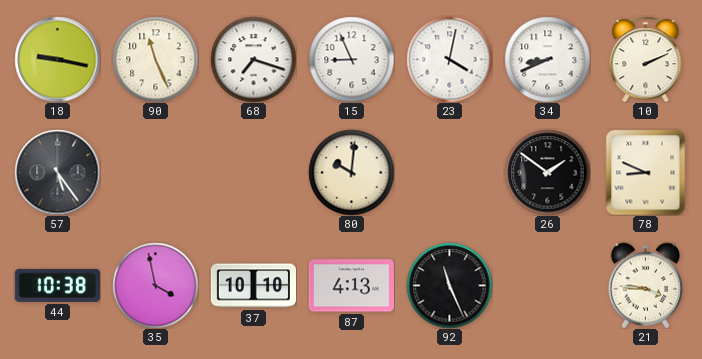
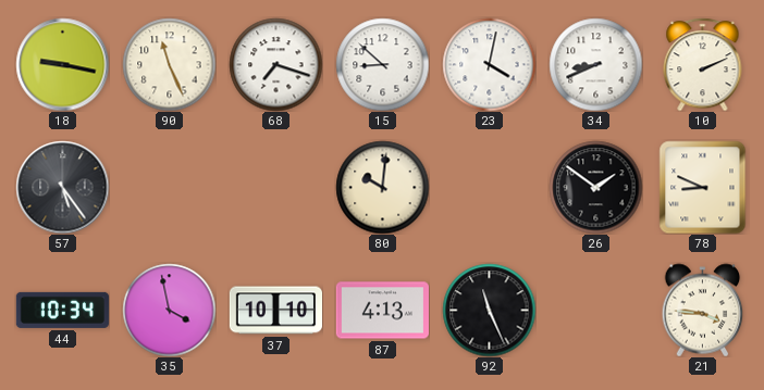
15: 8:56 -> 8:52
44: 10:38 -> 10:34
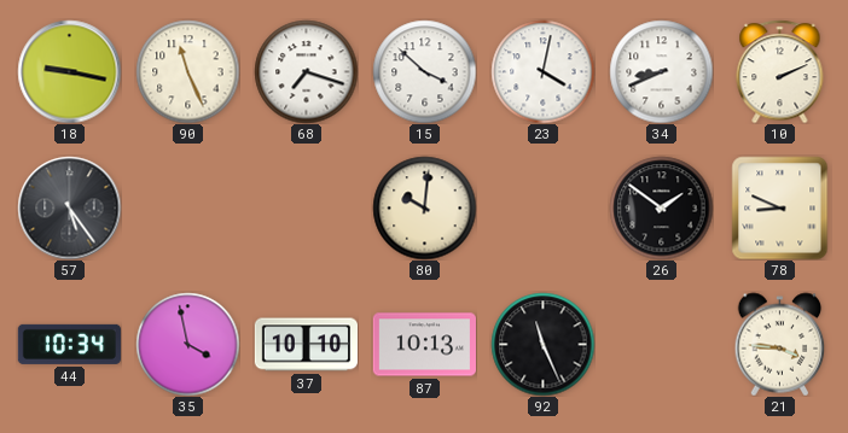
15: 8:52 -> 3:52
87: 4:13 -> 10:13
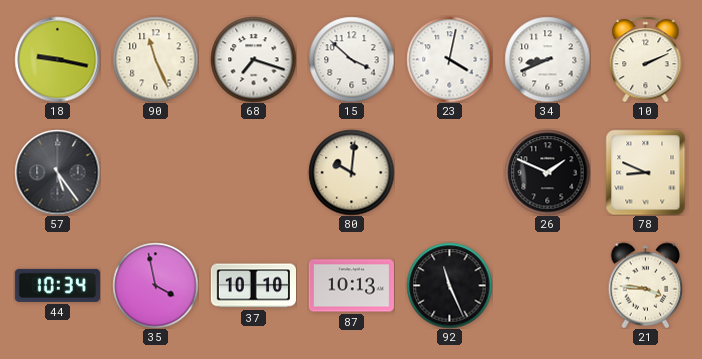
26: 1:51 -> 1:49
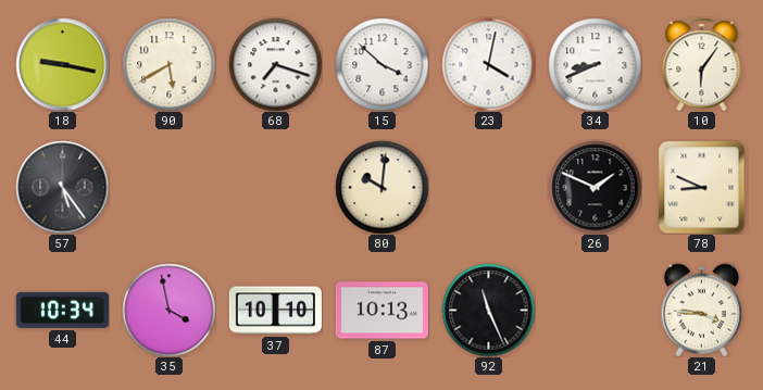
90: 11:26 -> 5:40
10: 2:11 -> 6:06
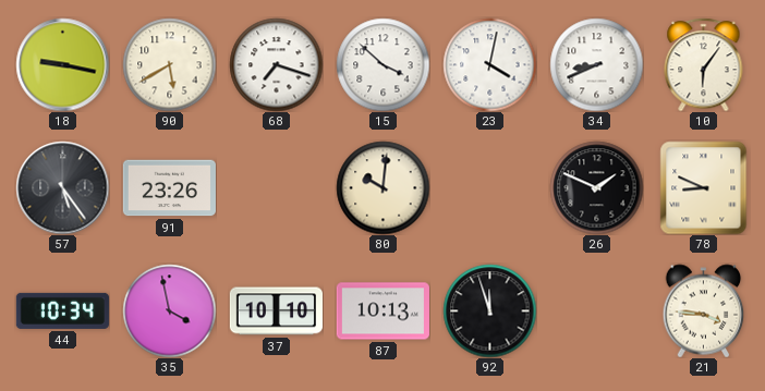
91: none -> 23:26
92: 11:26 -> 11:57
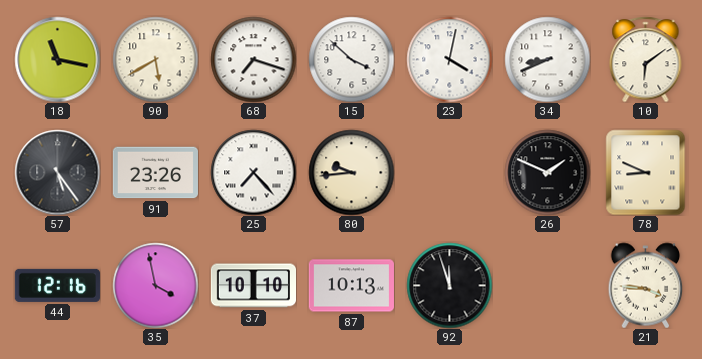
18: 9:17 -> 11:17
10: 6:06 -> 6:09
25: none -> 7:23
80: 10:01 -> 9:44
44: 10:34 -> 12:16
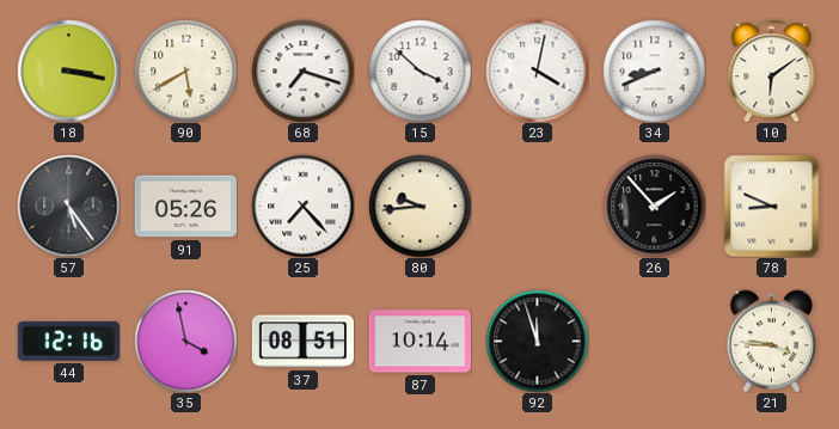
18: 11:17 -> 3:17
91: 23:26 -> 05:26
26: 1:49 -> 1:53
37: 10:10 -> 08:51
87: 10:13 -> 10:14
